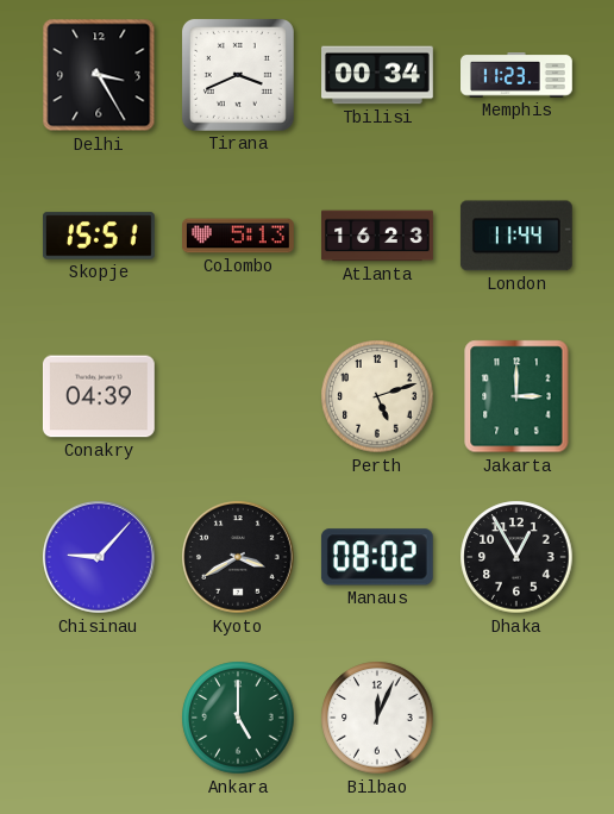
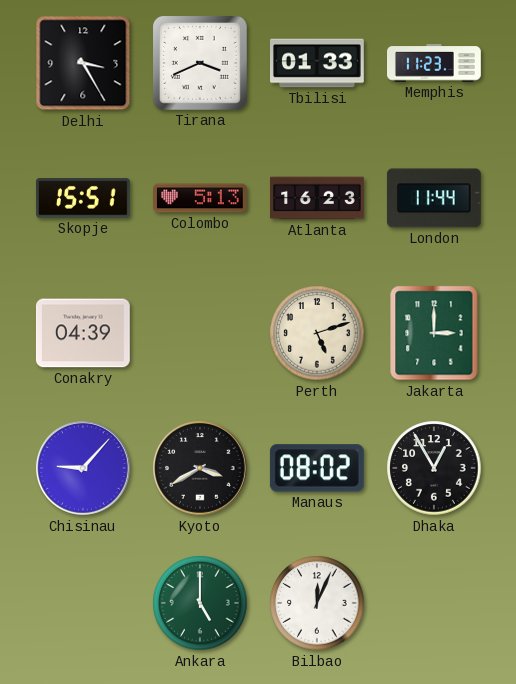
Tbilisi: 00:34 -> 01:33
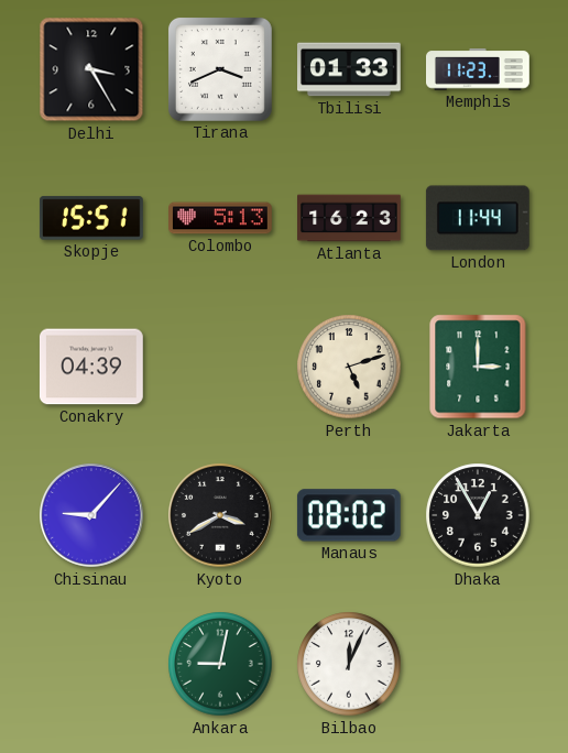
Ankara: 5:00 -> 9:02
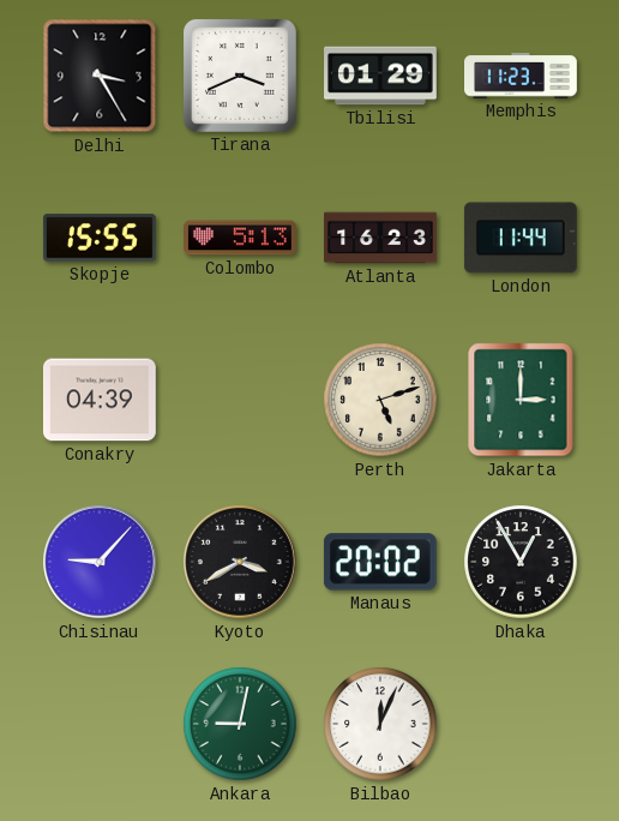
Tbilisi: 01:33 -> 01:29
Skopje: 15:51 -> 15:55
Manaus: 08:02 -> 20:02
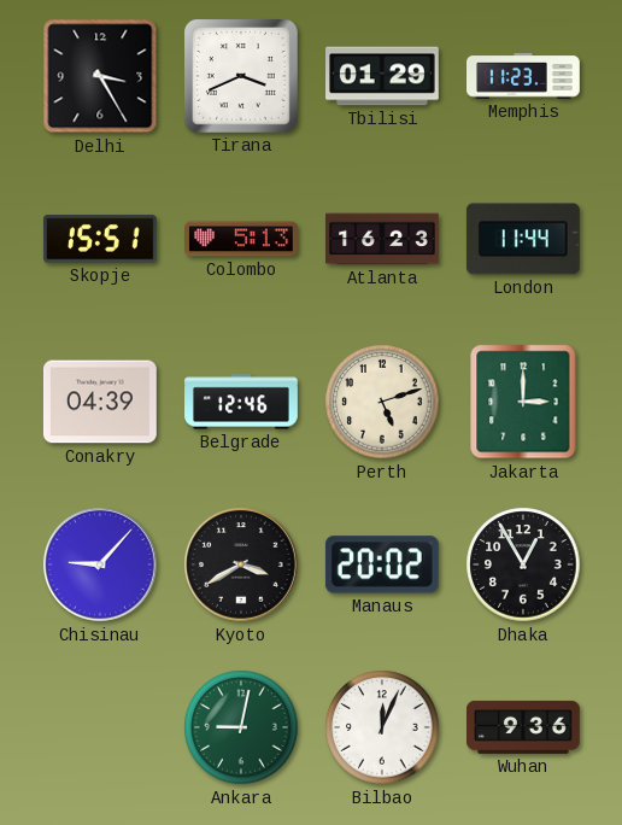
Skopje: 15:55 -> 15:51
Belgrade: none -> 12:46
Wuhan: none -> 9:36
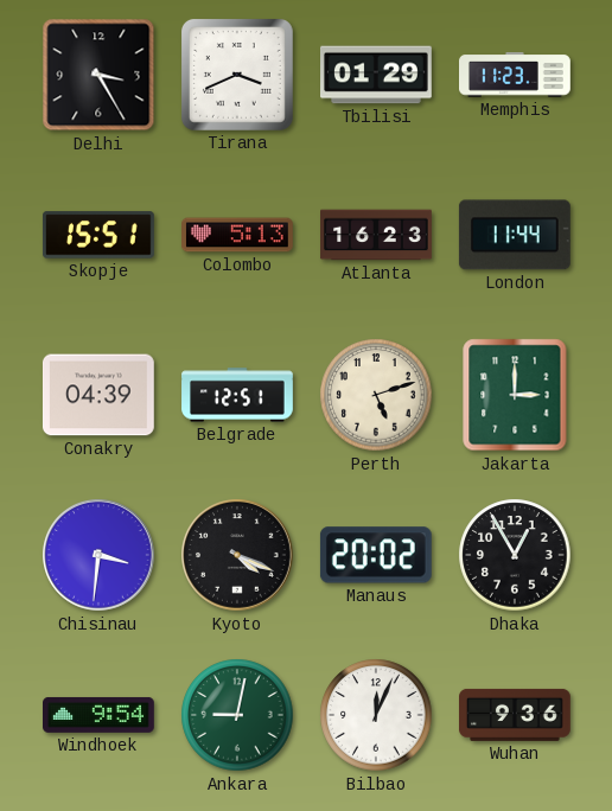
Belgrade: 12:46 -> 12:51
Chisinau: 9:07 -> 3:31
Kyoto: 3:40 -> 4:19
Windhoek: none -> 9:54
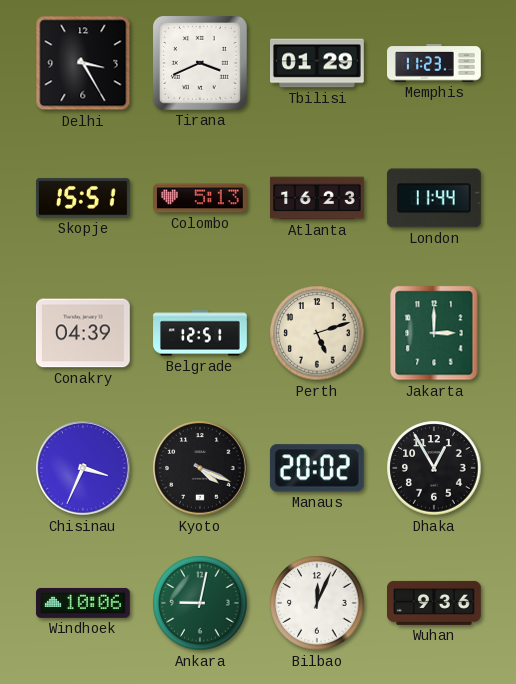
Chisinau: 3:31 -> 3:34
Windhoek: 9:54 -> 10:06
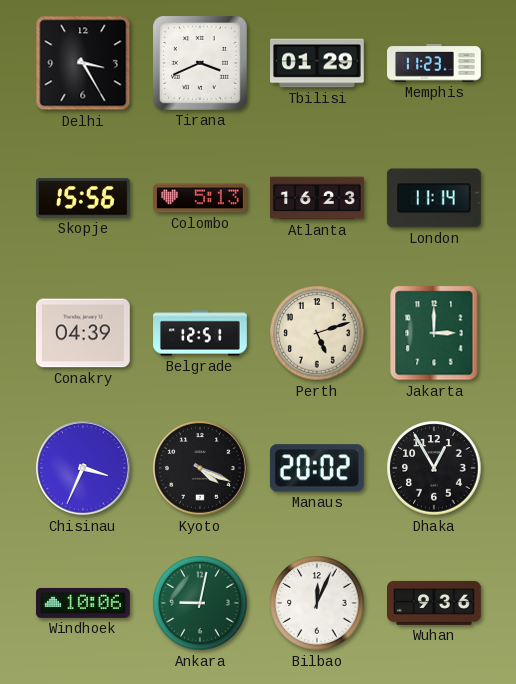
Skopje: 15:51 -> 15:56
London: 11:44 -> 11:14
